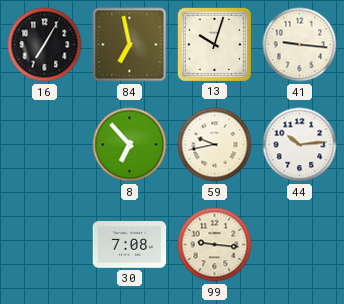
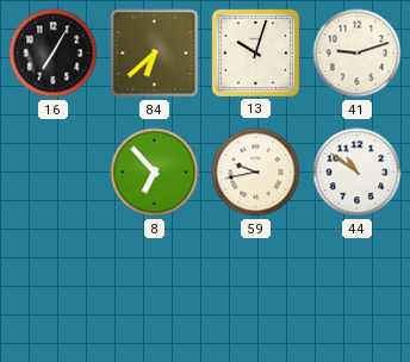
84: 6:58 -> 6:38
41: 9:16 -> 9:12
44: 10:14 -> 10:51
30: 7:08 -> none
99: 9:16 -> none
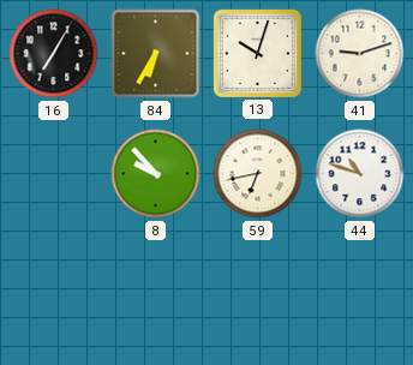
84: 6:38 -> 6:35
8: 6:53 -> 9:53
59: 9:43 -> 6:43
44: 10:51 -> 10:48
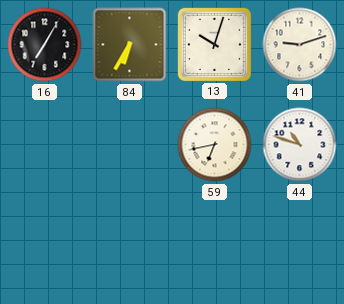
8: 9:53 -> none
